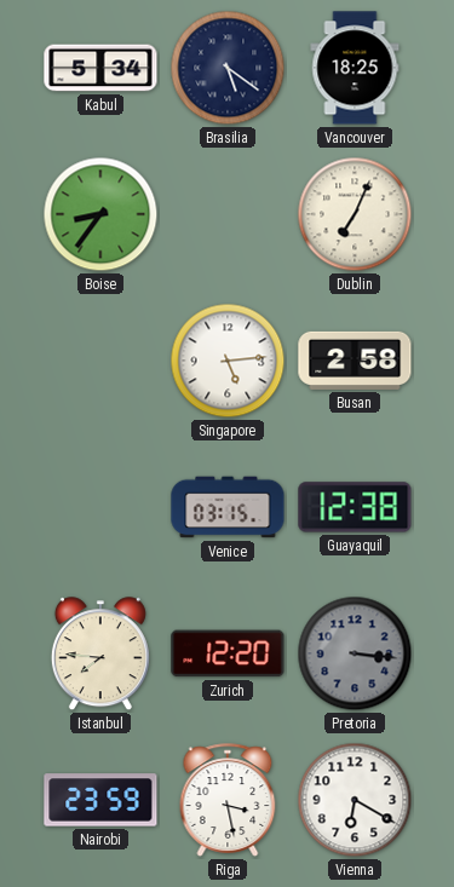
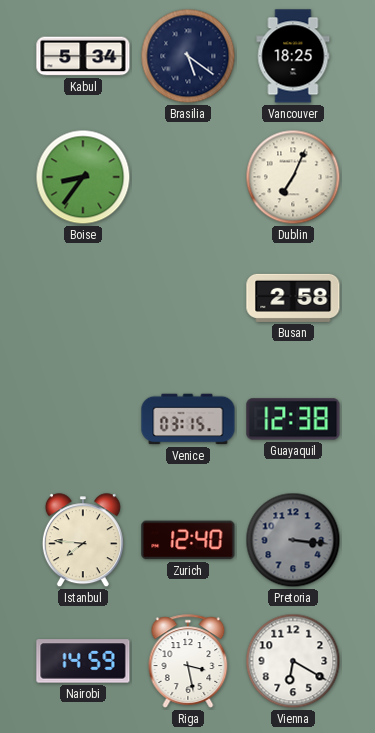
Singapore: 5:14 -> none
Zurich: 12:20 -> 12:40
Nairobi: 23:59 -> 14:59
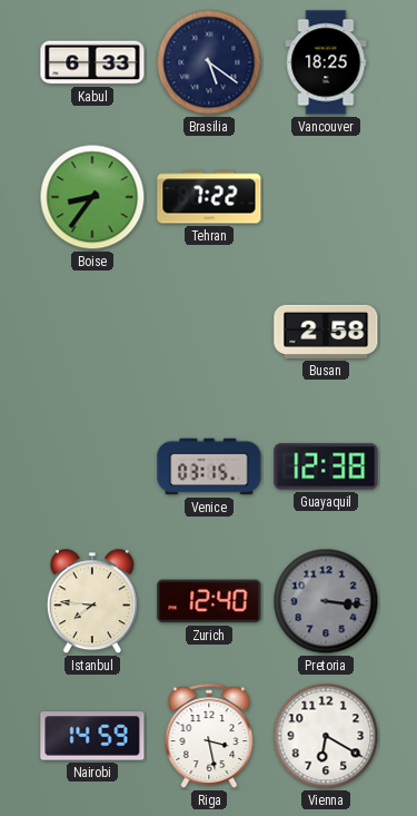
Kabul: 5:34 -> 6:33
Tehran: none -> 7:22
Dublin: 7:04 -> none
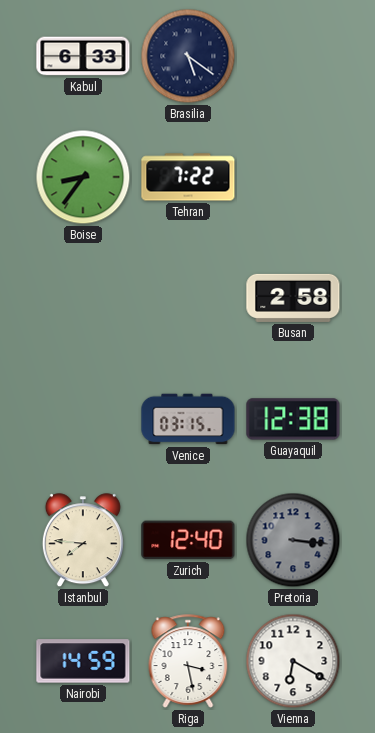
Vancouver: 18:25 -> none
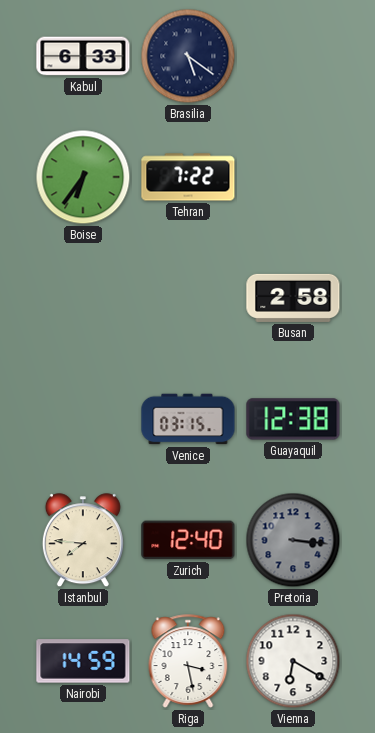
Boise: 8:36 -> 6:36
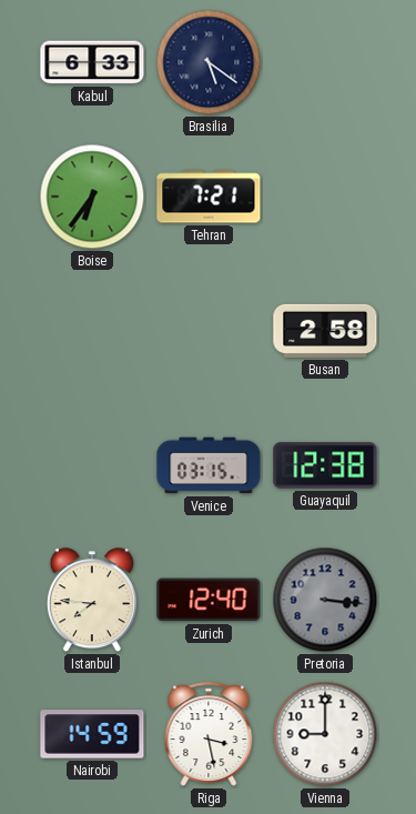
Tehran: 7:22 -> 7:21
Vienna: 6:20 -> 9:00
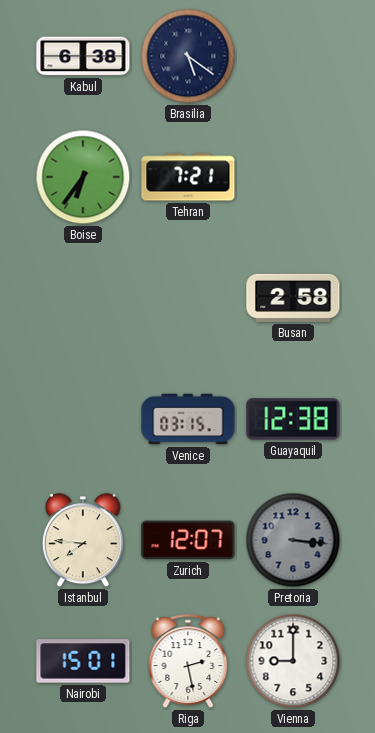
Kabul: 6:33 -> 6:38
Zurich: 12:40 -> 12:07
Nairobi: 14:59 -> 15:01
Riga: 3:28 -> 2:28
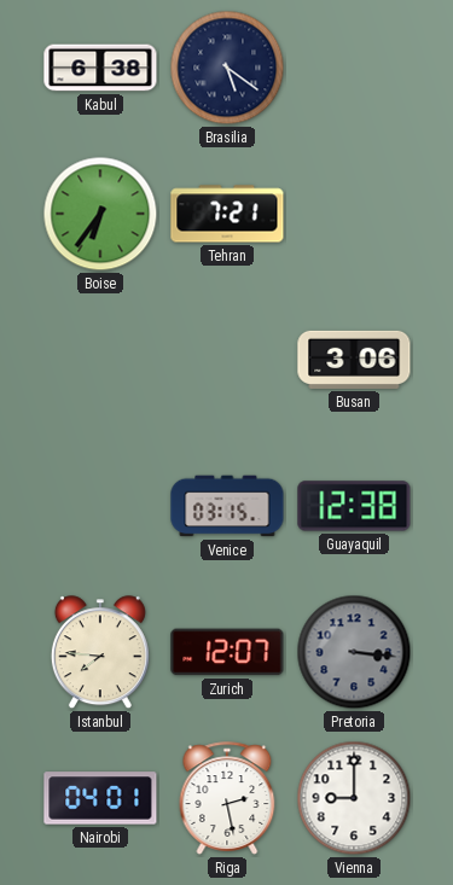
Busan: 2:58 -> 3:06
Nairobi: 15:01 -> 04:01
